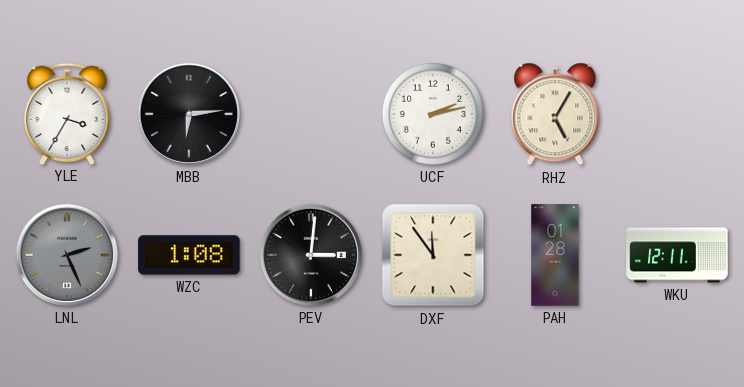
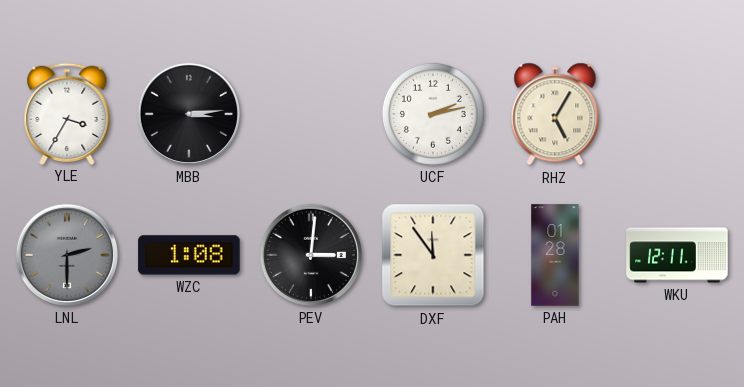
MBB: 6:14 -> 3:14
LNL: 2:26 -> 2:30
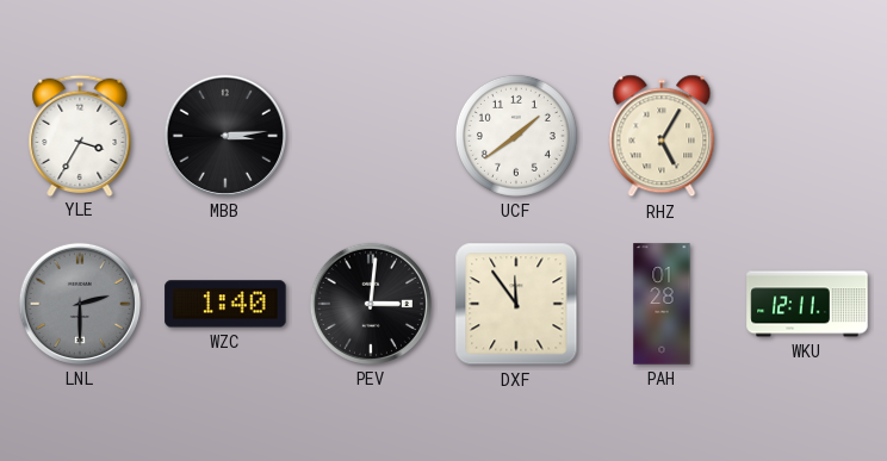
UCF: 2:13 -> 1:39
WZC: 1:08 -> 1:40
